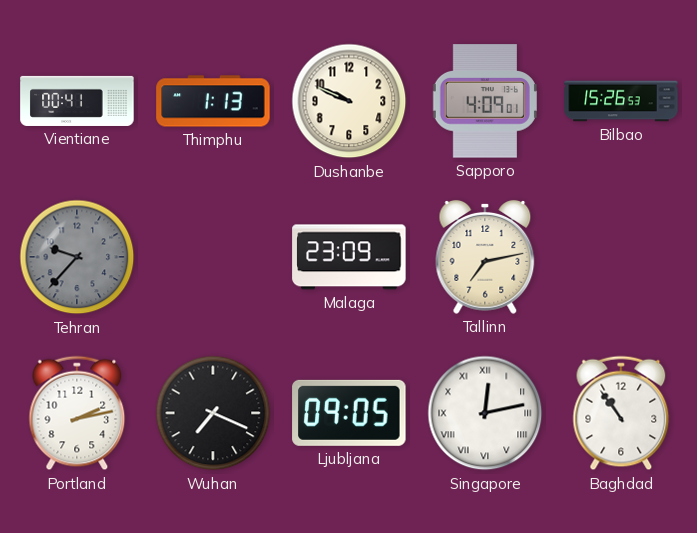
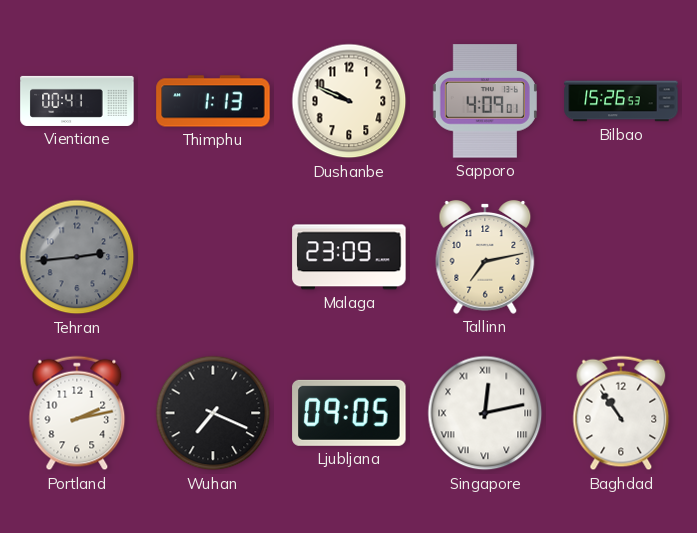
Tehran: 9:37 -> 2:44
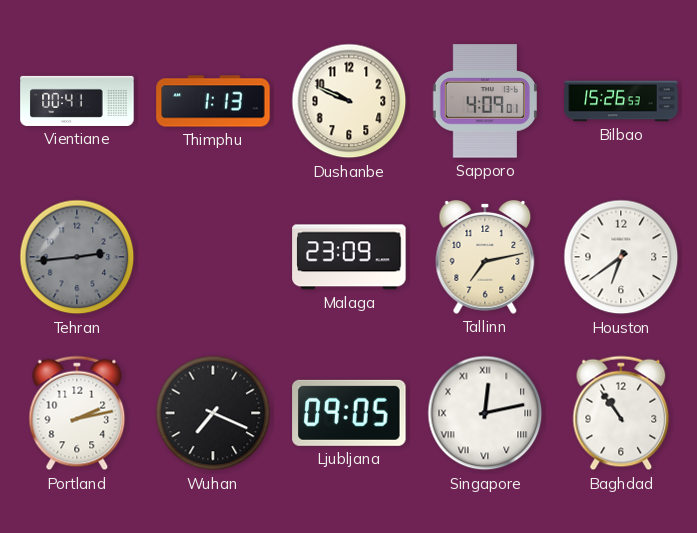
Houston: none -> 6:39
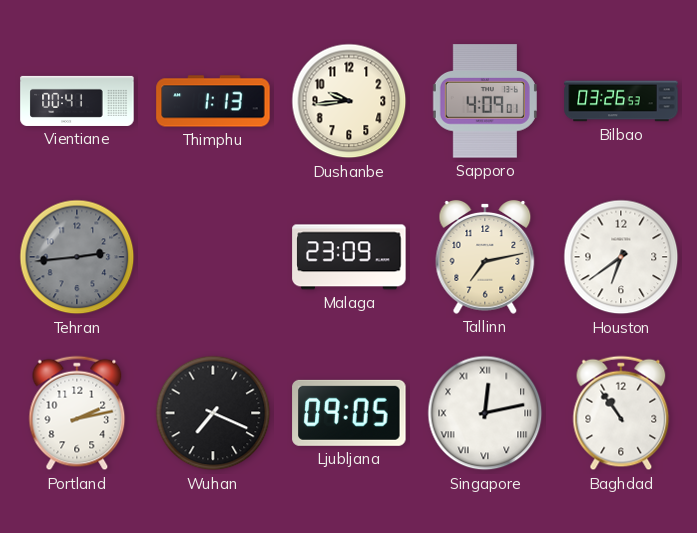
Dushanbe: 9:49 -> 9:44
Bilbao: 15:26 -> 03:26
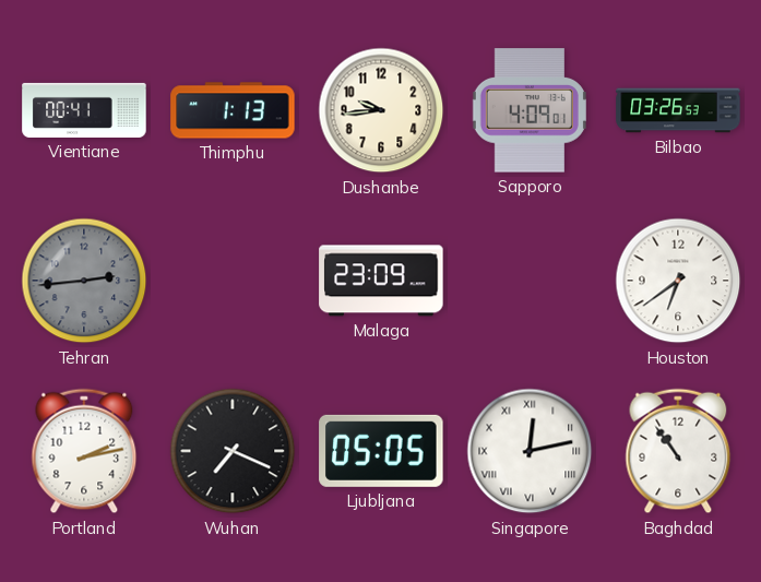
Tallinn: 7:13 -> none
Ljubljana: 09:05 -> 05:05
